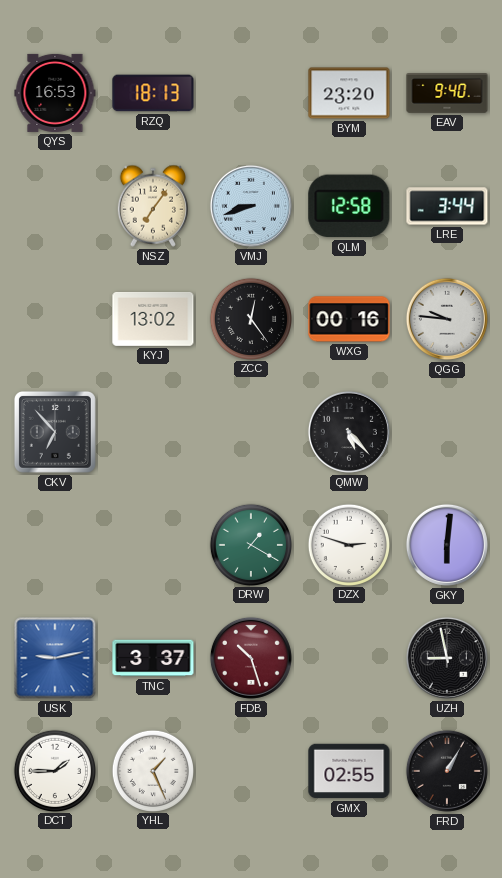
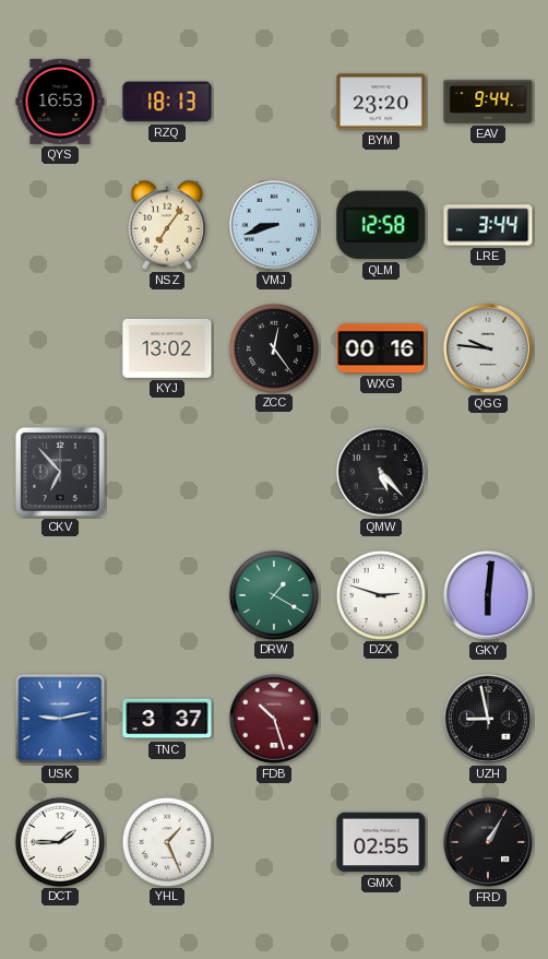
EAV: 9:40 -> 9:44
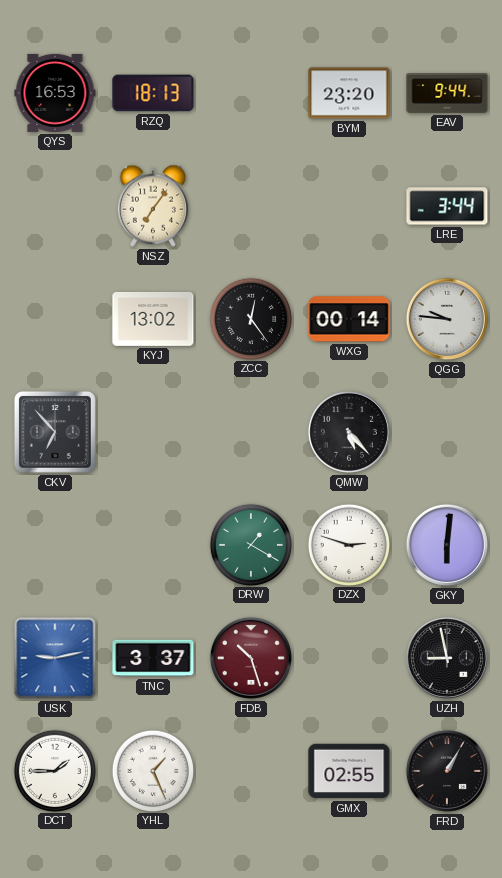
VMJ: 8:42 -> none
QLM: 12:58 -> none
WXG: 00:16 -> 00:14
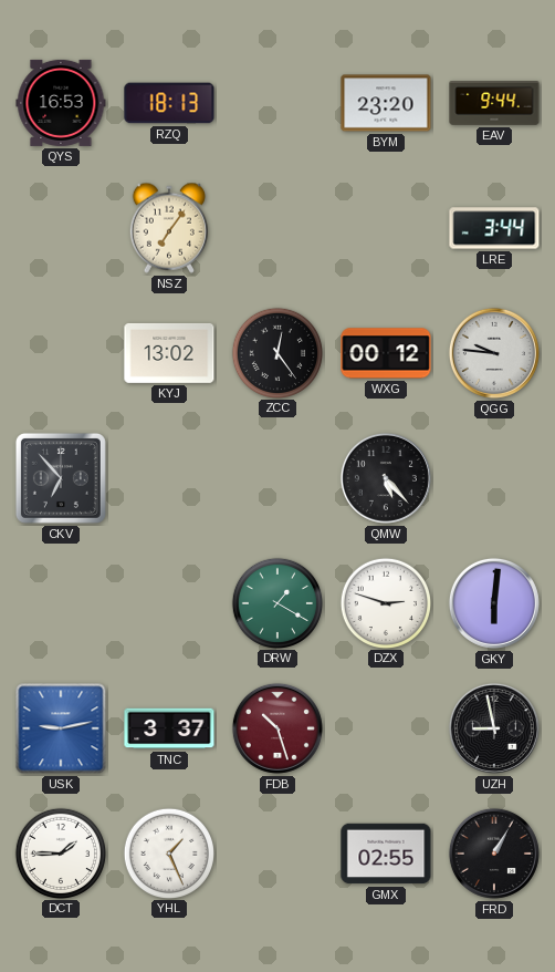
WXG: 00:14 -> 00:12
